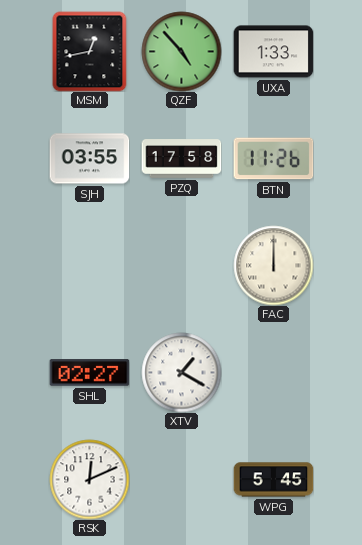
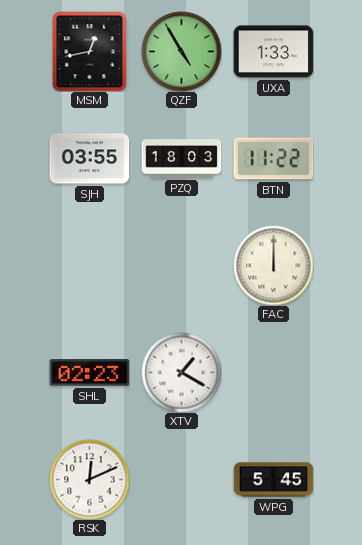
QZF: 4:53 -> 4:55
PZQ: 17:58 -> 18:03
BTN: 11:26 -> 11:22
SHL: 02:27 -> 02:23
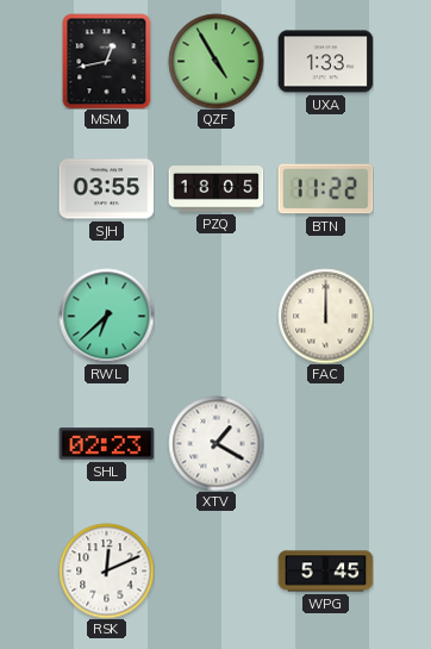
PZQ: 18:03 -> 18:05
RWL: none -> 6:38
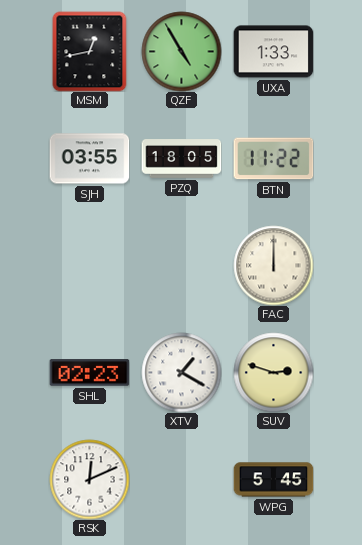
RWL: 6:38 -> none
SUV: none -> 2:48
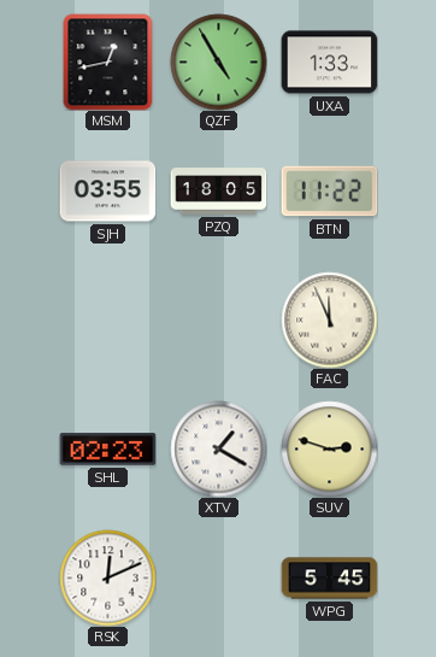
FAC: 12:00 -> 11:56
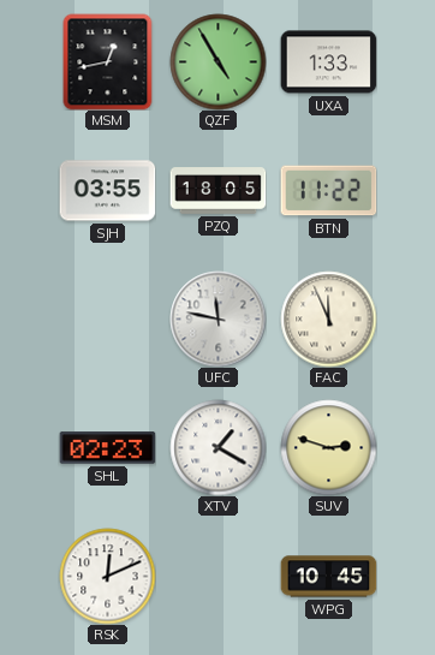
UFC: none -> 11:47
WPG: 5:45 -> 10:45
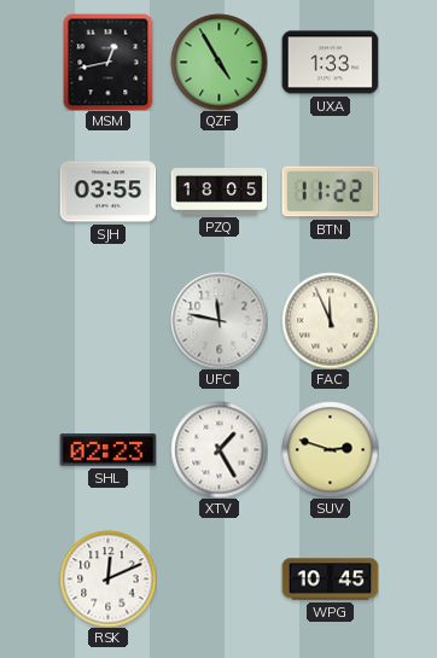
XTV: 1:20 -> 1:25
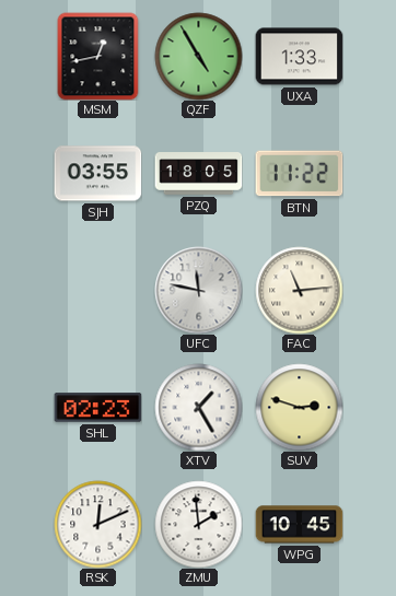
FAC: 11:56 -> 11:14
ZMU: none -> 1:59
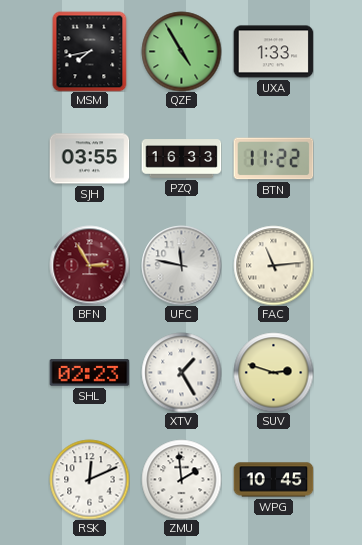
MSM: 12:43 -> 7:43
PZQ: 18:05 -> 16:33
BFN: none -> 2:55
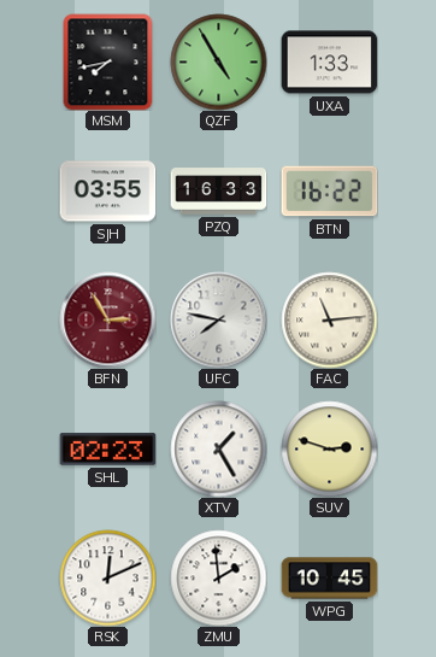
BTN: 11:22 -> 16:22
UFC: 11:47 -> 7:47
